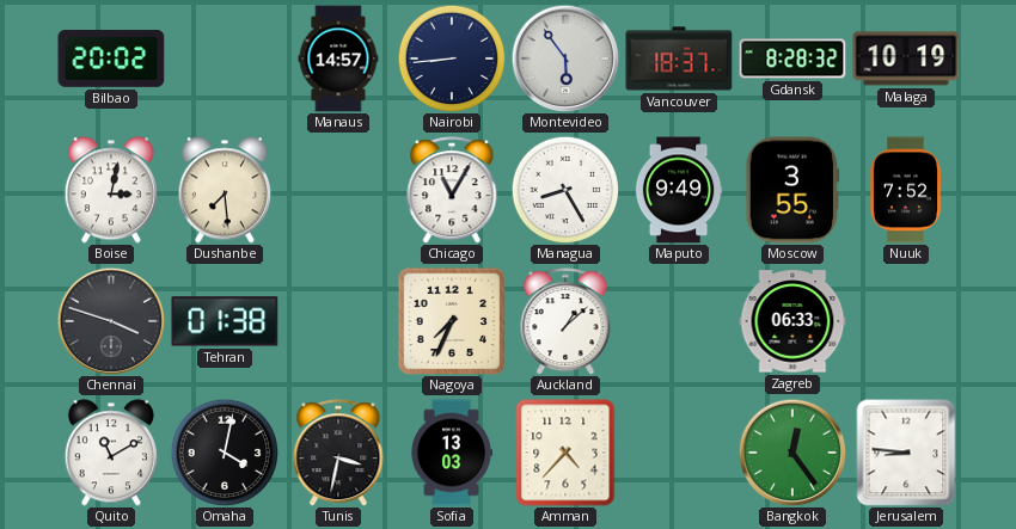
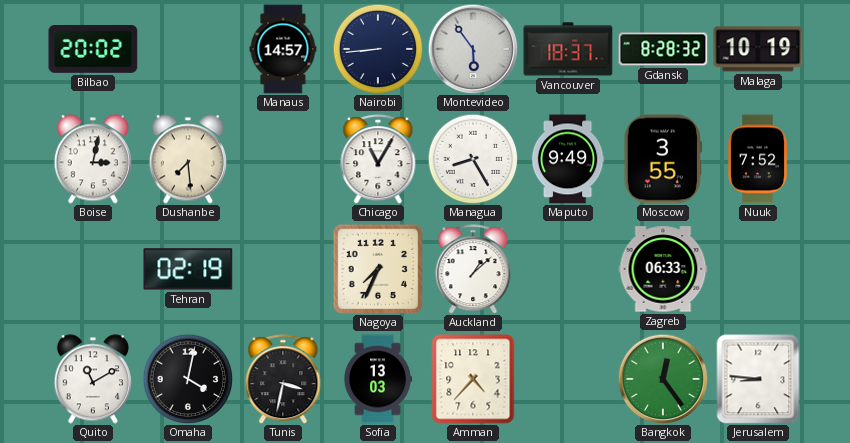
Chennai: 3:48 -> none
Tehran: 01:38 -> 02:19
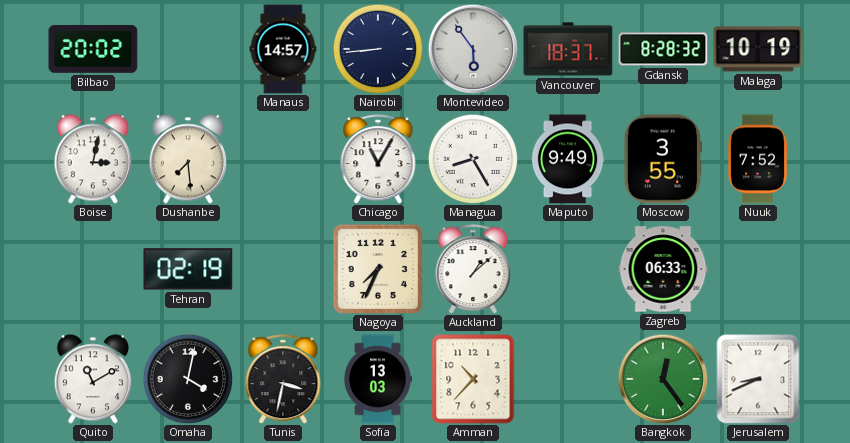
Amman: 4:37 -> 10:37
Jerusalem: 8:46 -> 8:41
